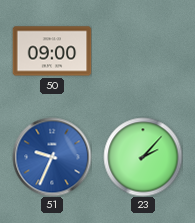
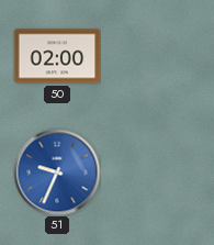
50: 09:00 -> 02:00
23: 2:07 -> none
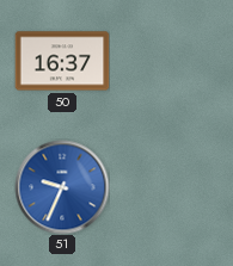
50: 02:00 -> 16:37
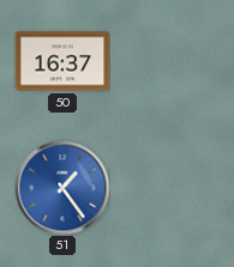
51: 9:34 -> 1:24
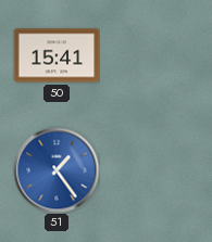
50: 16:37 -> 15:41
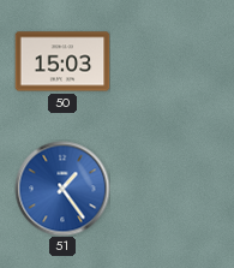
50: 15:41 -> 15:03
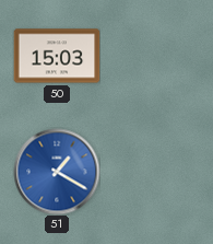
51: 1:24 -> 1:20
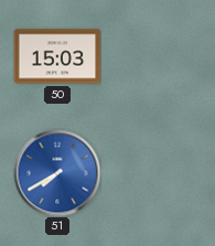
51: 1:20 -> 7:40
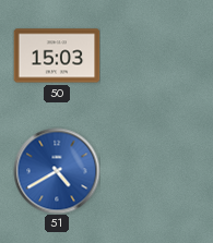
51: 7:40 -> 4:40
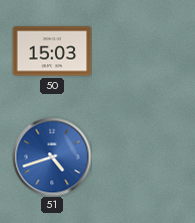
51: 4:40 -> 4:42
